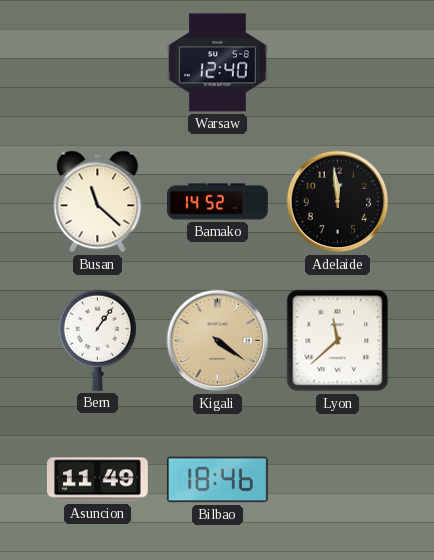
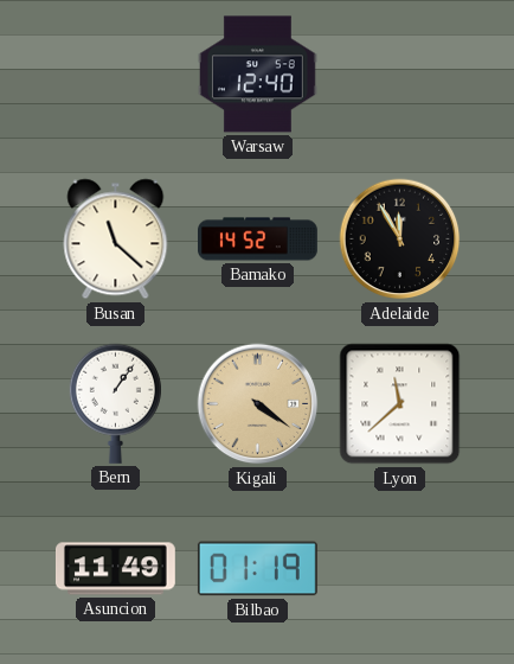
Adelaide: 11:59 -> 11:55
Bilbao: 18:46 -> 01:19
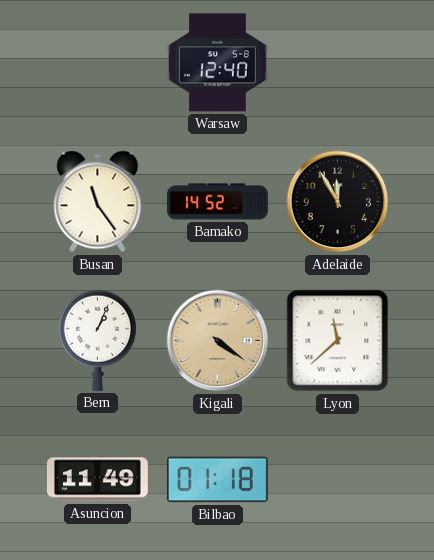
Busan: 11:22 -> 11:24
Bern: 1:06 -> 1:04
Bilbao: 01:19 -> 01:18
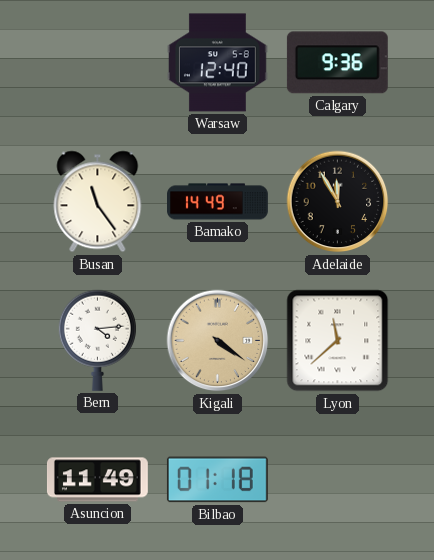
Calgary: none -> 9:36
Bamako: 14:52 -> 14:49
Bern: 1:04 -> 4:14
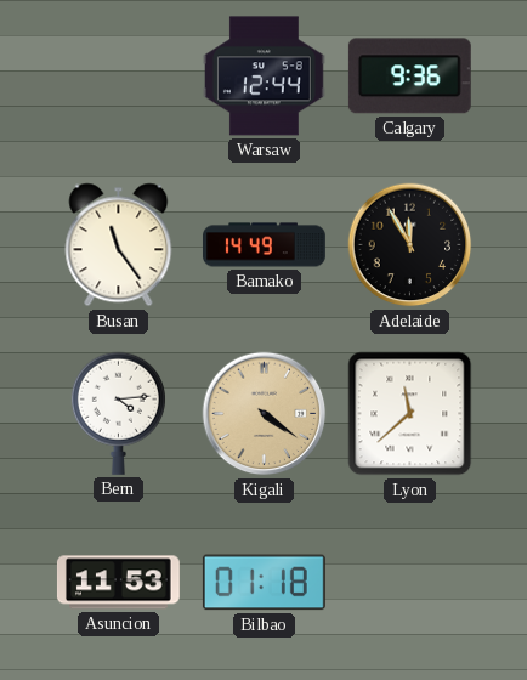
Warsaw: 12:40 -> 12:44
Asuncion: 11:49 -> 11:53
